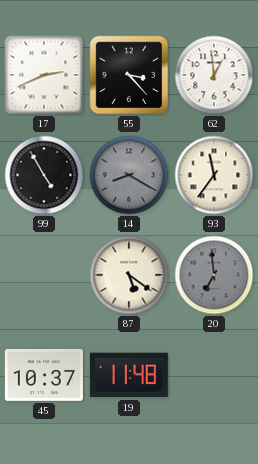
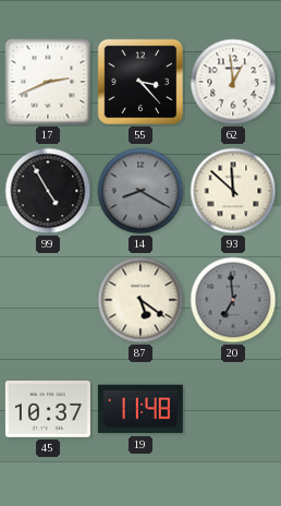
93: 11:36 -> 11:52
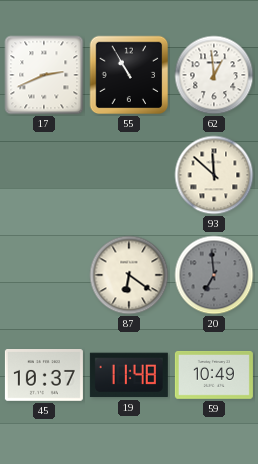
55: 3:23 -> 10:55
99: 4:55 -> none
14: 8:20 -> none
87: 5:21 -> 6:21
59: none -> 10:49
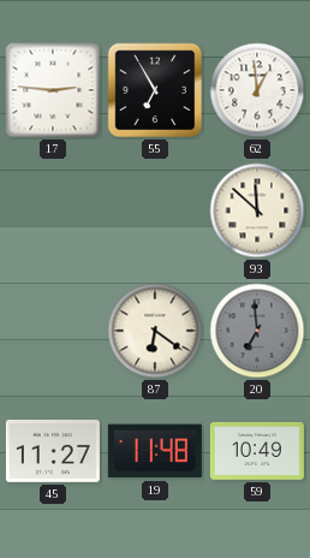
17: 2:41 -> 2:46
55: 10:55 -> 6:55
45: 10:37 -> 11:27
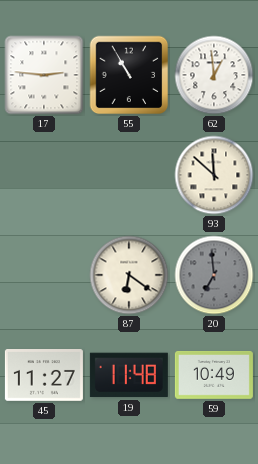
55: 6:55 -> 10:55
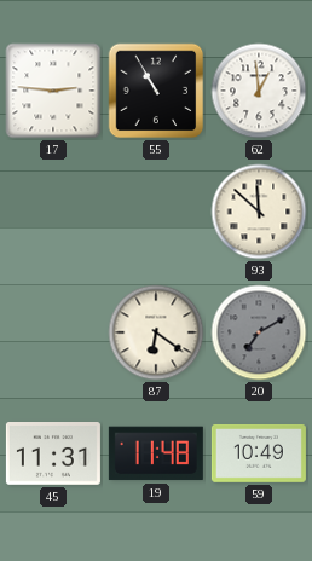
20: 6:59 -> 7:10
45: 11:27 -> 11:31
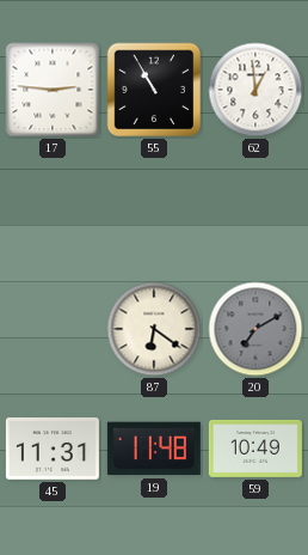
93: 11:52 -> none
